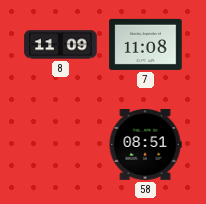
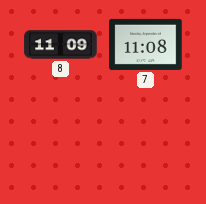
58: 08:51 -> none
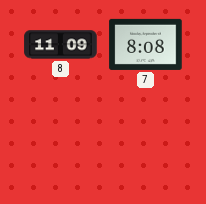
7: 11:08 -> 8:08
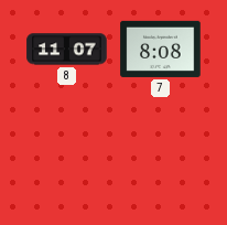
8: 11:09 -> 11:07
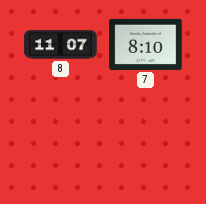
7: 8:08 -> 8:10
